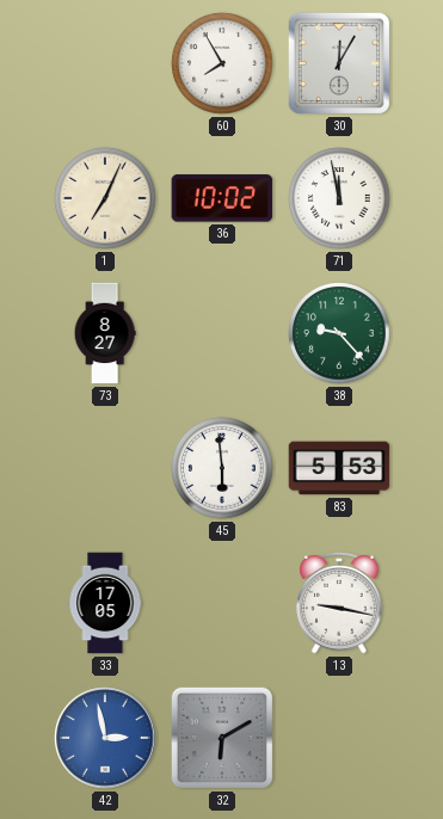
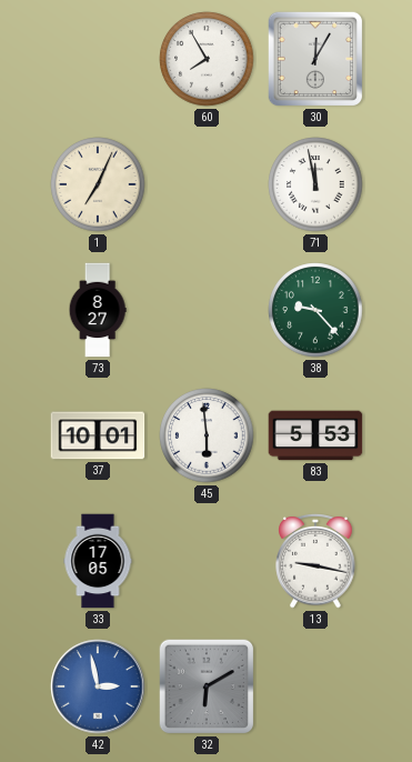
36: 10:02 -> none
37: none -> 10:01
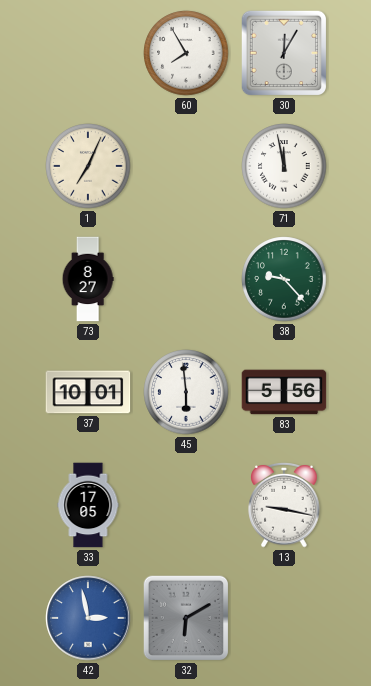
83: 5:53 -> 5:56
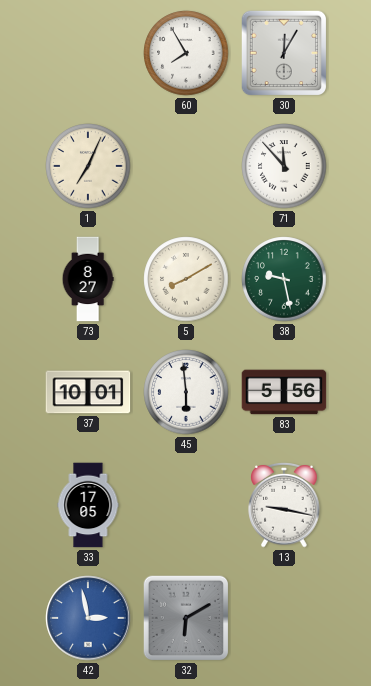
71: 11:58 -> 11:53
5: none -> 8:10
38: 9:23 -> 9:28
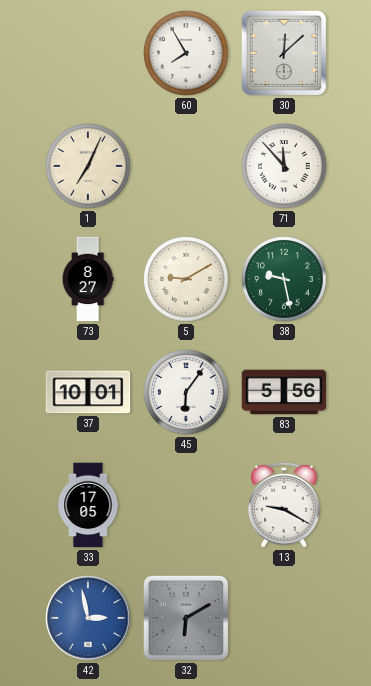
30: 12:05 -> 12:08
5: 8:10 -> 9:10
45: 5:59 -> 6:06
13: 9:17 -> 9:20
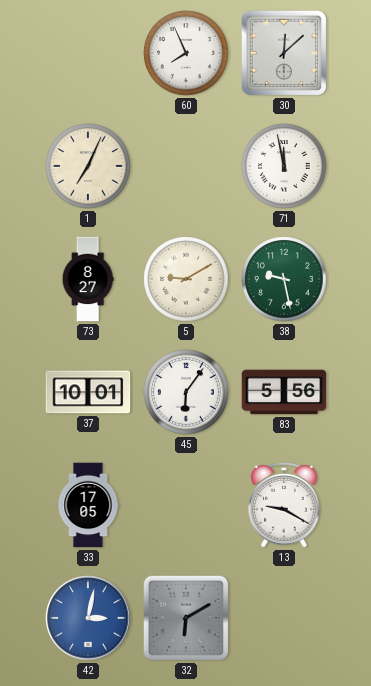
60: 7:55 -> 7:56
71: 11:53 -> 11:58
42: 2:58 -> 3:02
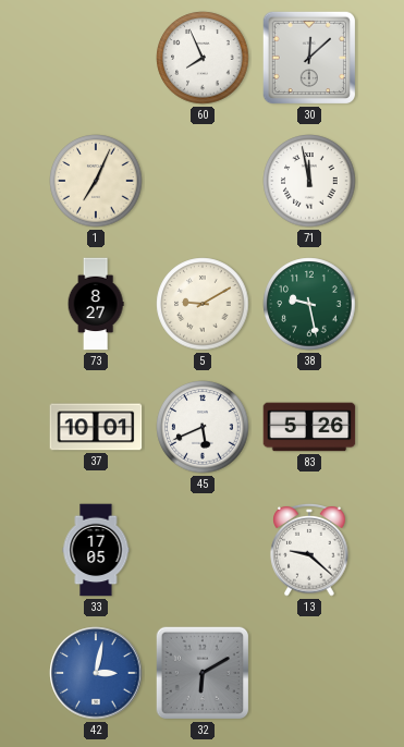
45: 6:06 -> 5:41
83: 5:56 -> 5:26
13: 9:20 -> 9:22
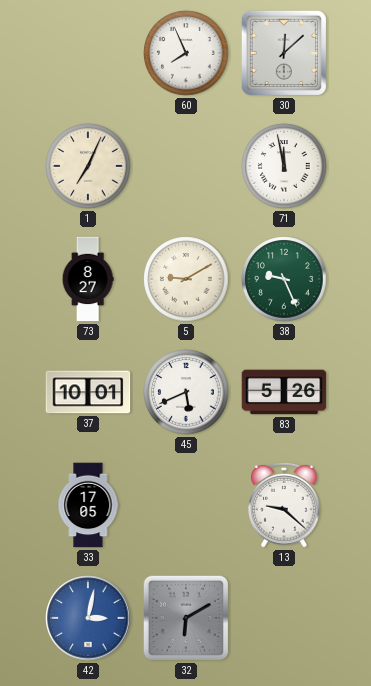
38: 9:28 -> 9:26
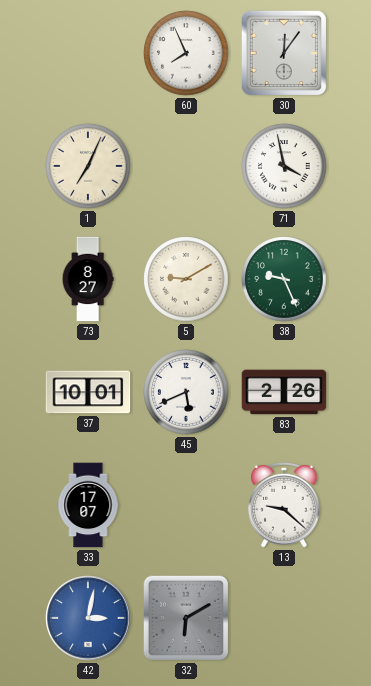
30: 12:08 -> 12:06
71: 11:58 -> 3:58
83: 5:26 -> 2:26
33: 17:05 -> 17:07
